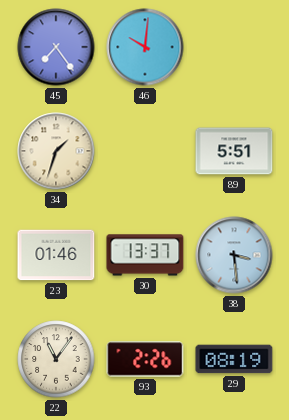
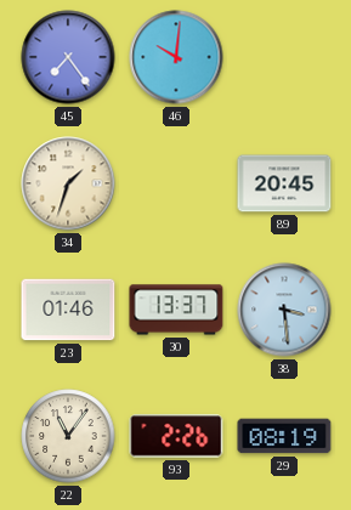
89: 5:51 -> 20:45
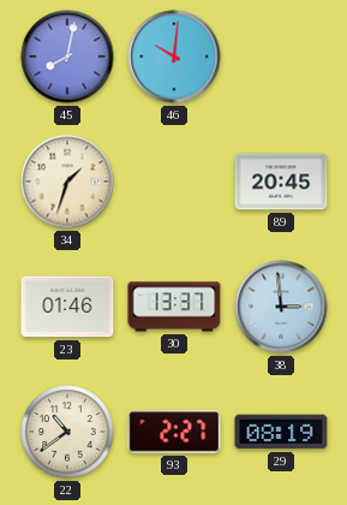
45: 7:24 -> 8:02
38: 3:29 -> 2:59
22: 11:06 -> 10:39
93: 2:26 -> 2:27
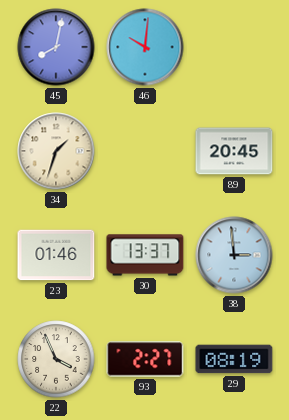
22: 10:39 -> 3:56
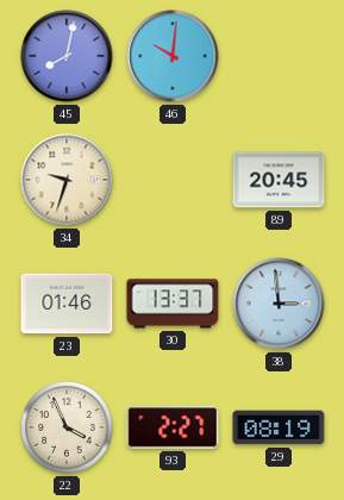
34: 1:33 -> 9:33
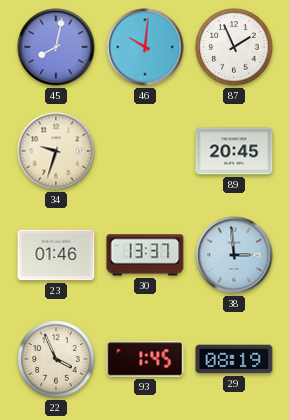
87: none -> 1:56
93: 2:27 -> 1:45
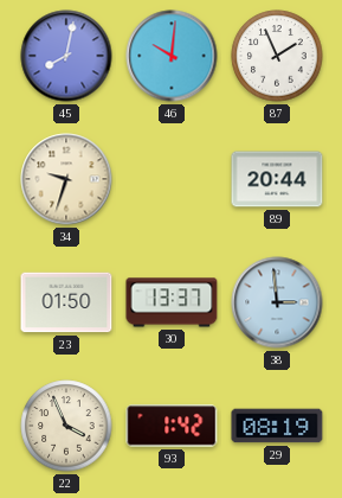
89: 20:45 -> 20:44
23: 01:46 -> 01:50
93: 1:45 -> 1:42
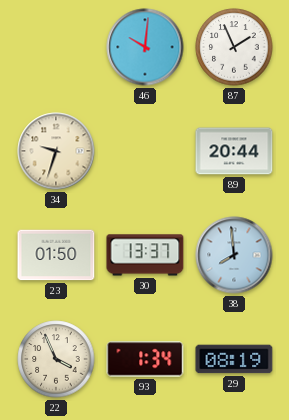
45: 8:02 -> none
38: 2:59 -> 7:59
93: 1:42 -> 1:34
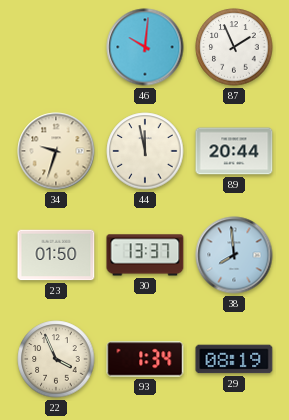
44: none -> 11:58
